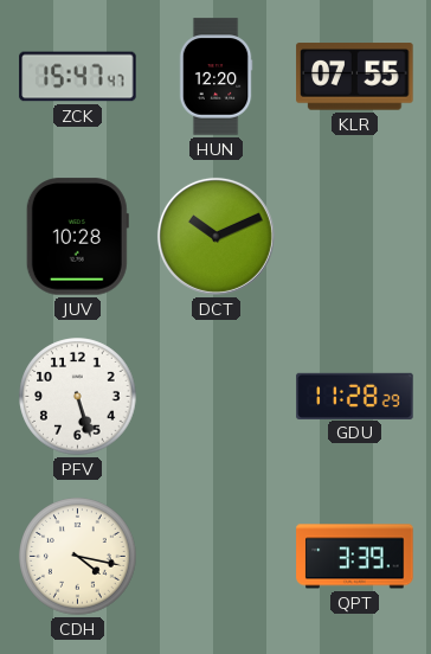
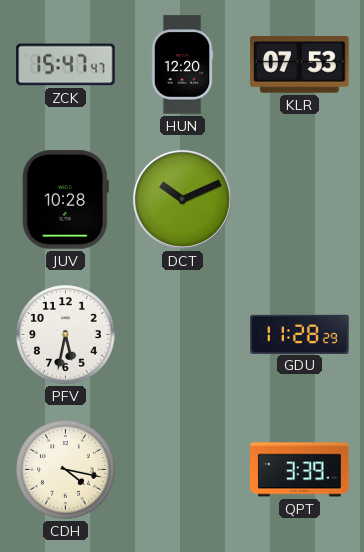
KLR: 07:55 -> 07:53
PFV: 5:27 -> 5:32
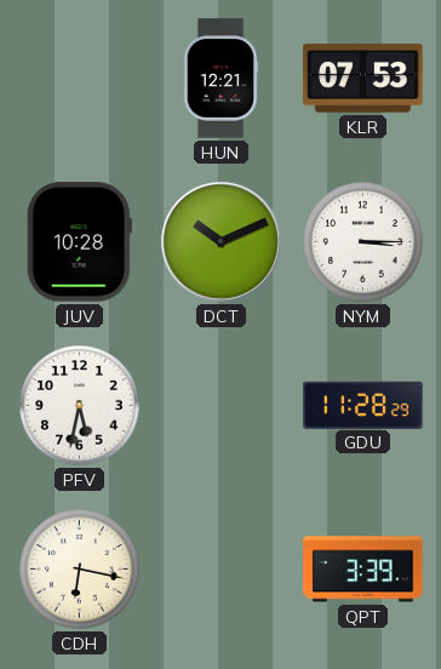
ZCK: 15:47 -> none
HUN: 12:20 -> 12:21
NYM: none -> 3:15
CDH: 4:17 -> 6:17
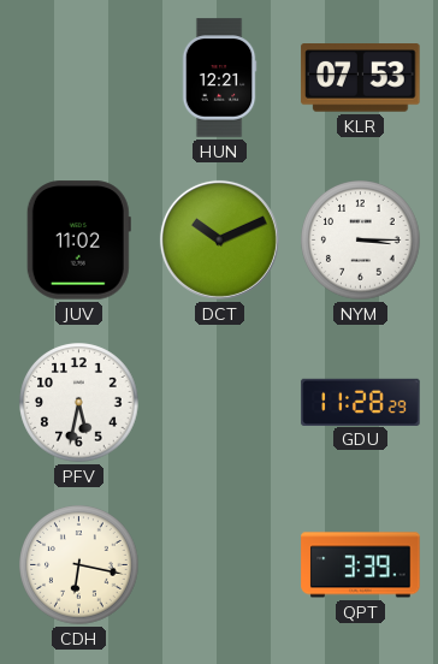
JUV: 10:28 -> 11:02
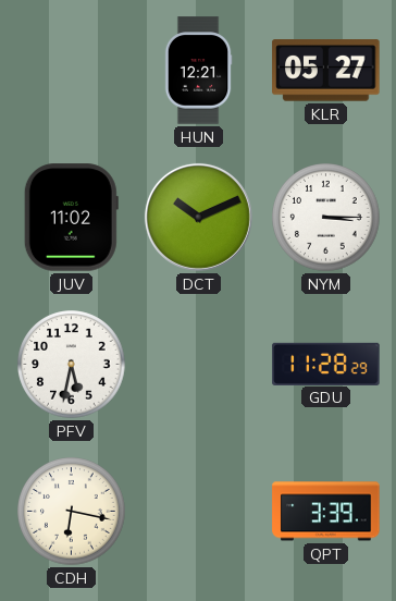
KLR: 07:53 -> 05:27
